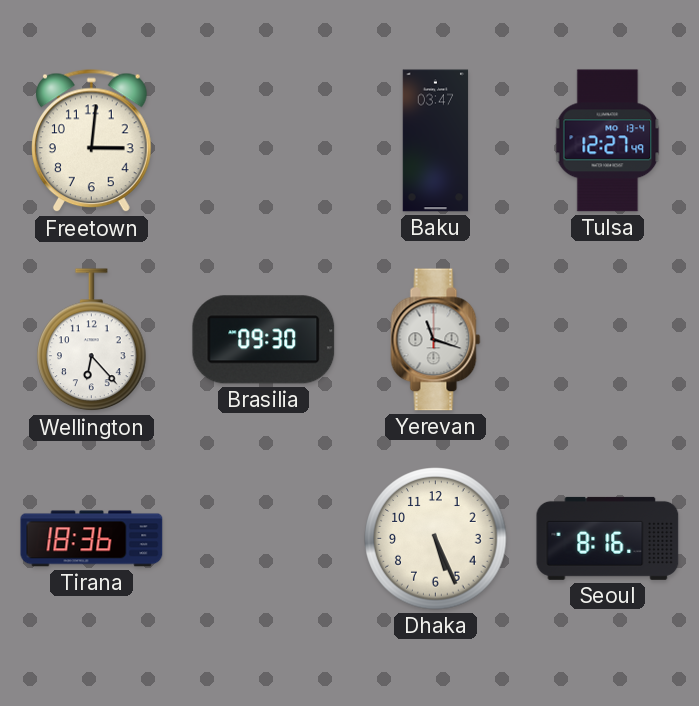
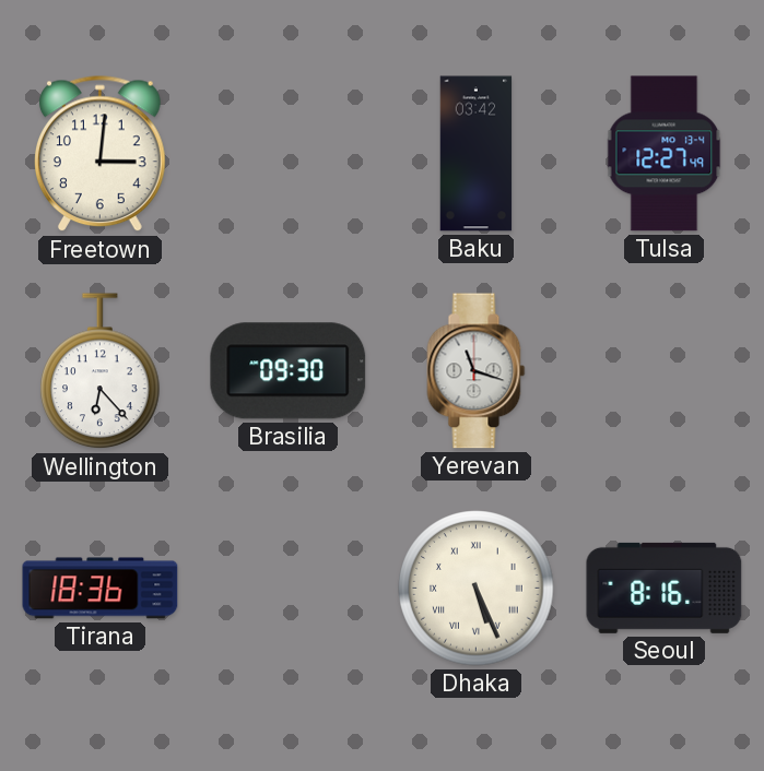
Baku: 03:47 -> 03:42
Dhaka numerals: Arabic -> Roman
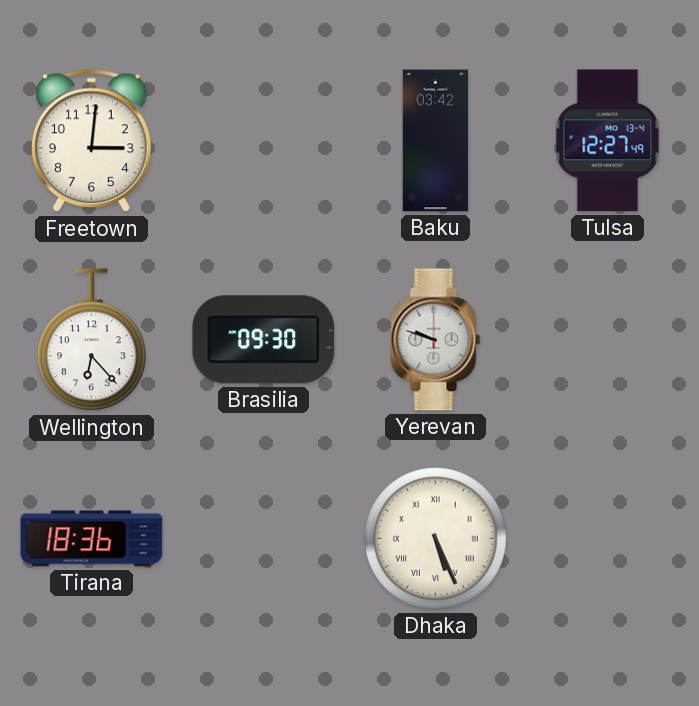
Yerevan: 11:18 -> 9:48
Seoul: 8:16 -> none
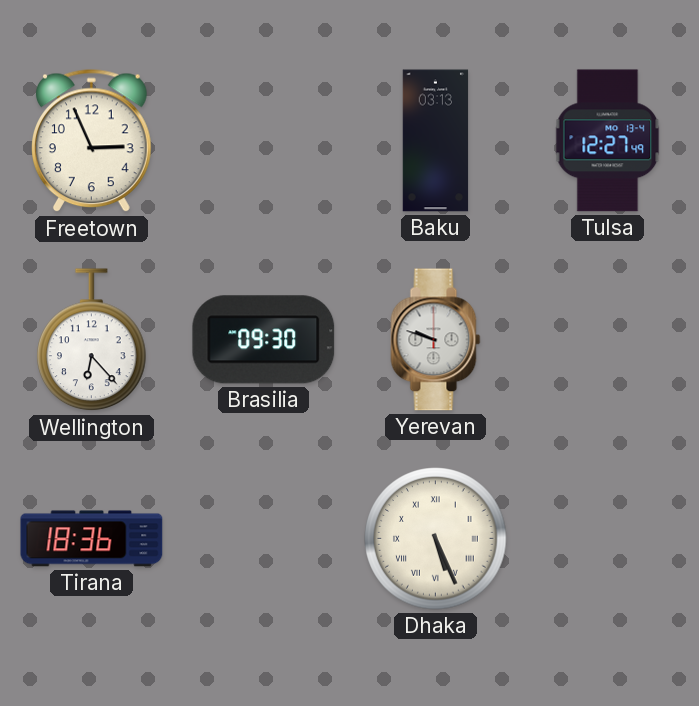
Freetown: 3:01 -> 2:56
Baku: 03:42 -> 03:13
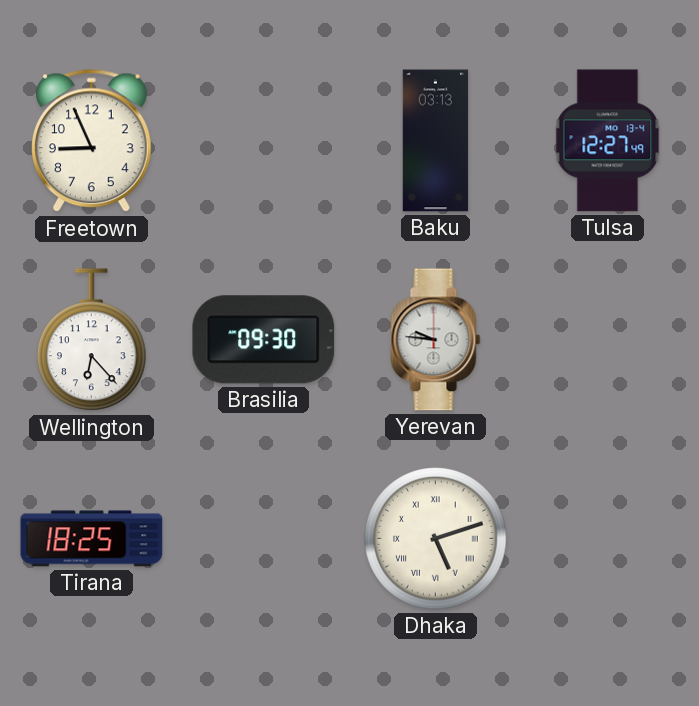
Freetown: 2:56 -> 8:56
Yerevan: 9:48 -> 9:46
Tirana: 18:36 -> 18:25
Dhaka: 5:26 -> 5:12
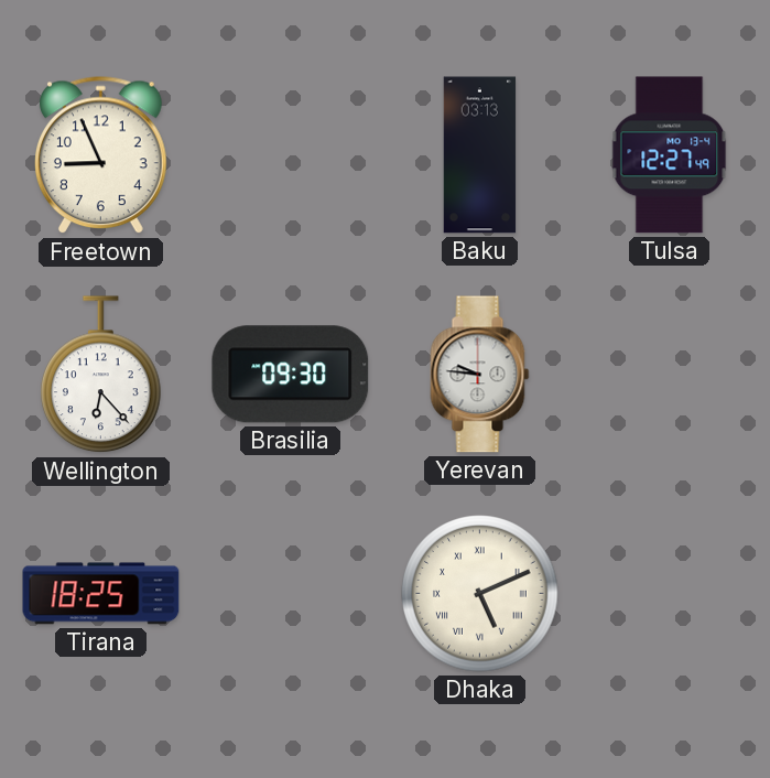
Dhaka: 5:12 -> 5:11
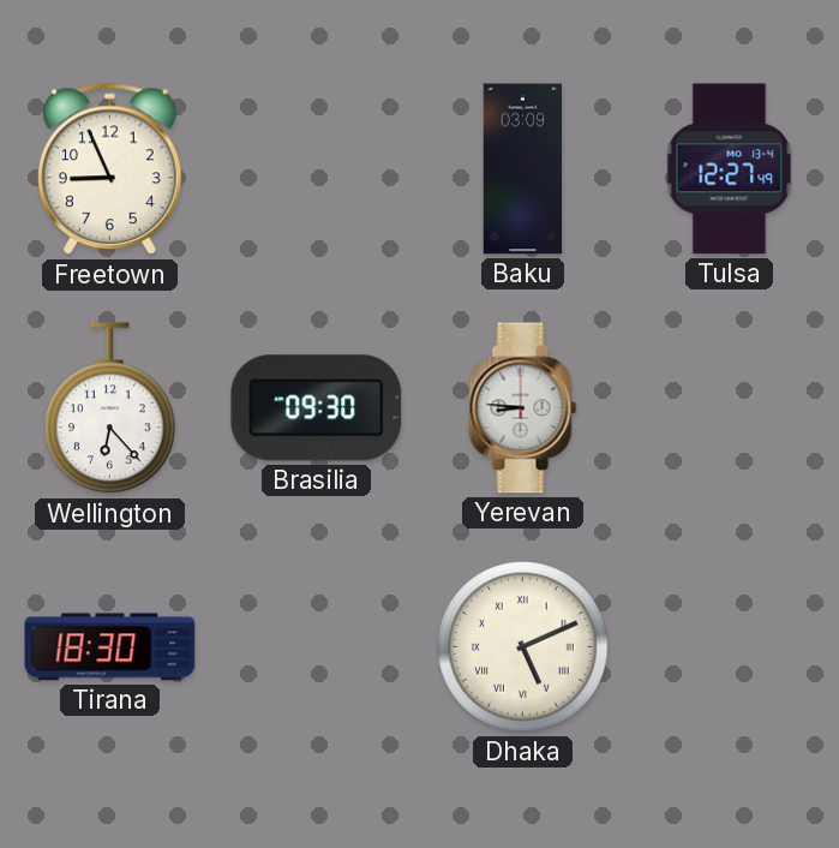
Baku: 03:13 -> 03:09
Yerevan: 9:46 -> 8:46
Tirana: 18:25 -> 18:30
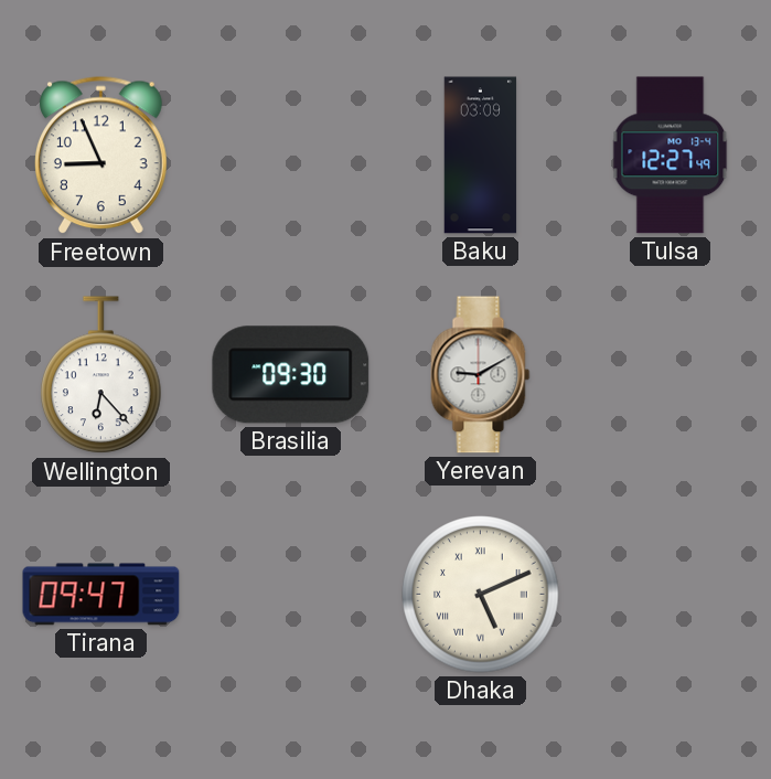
Yerevan: 8:46 -> 9:10
Tirana: 18:30 -> 09:47
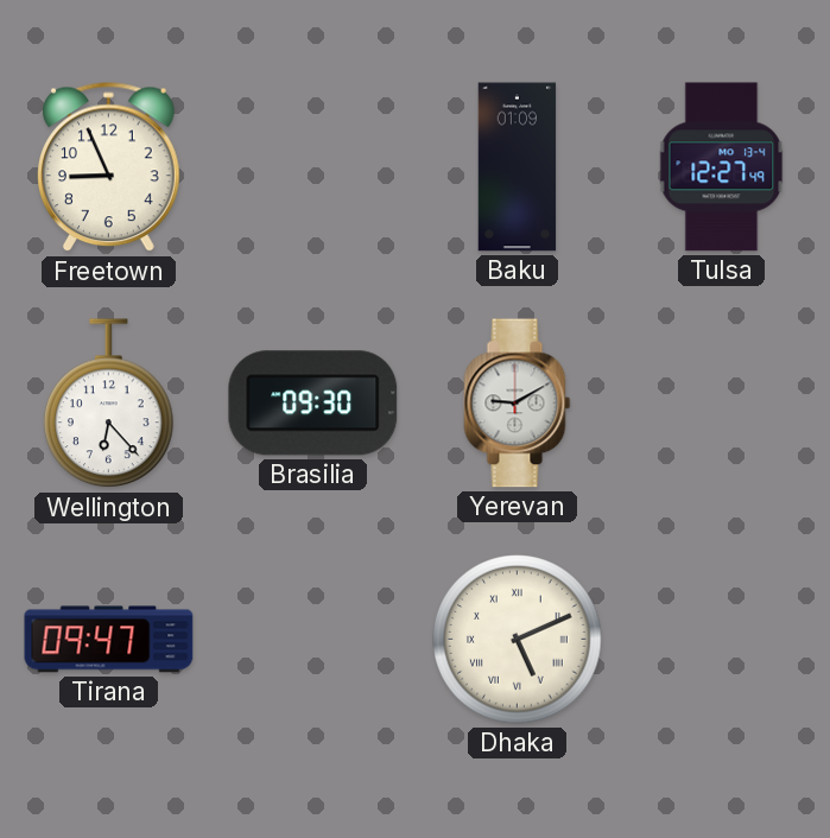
Baku: 03:09 -> 01:09
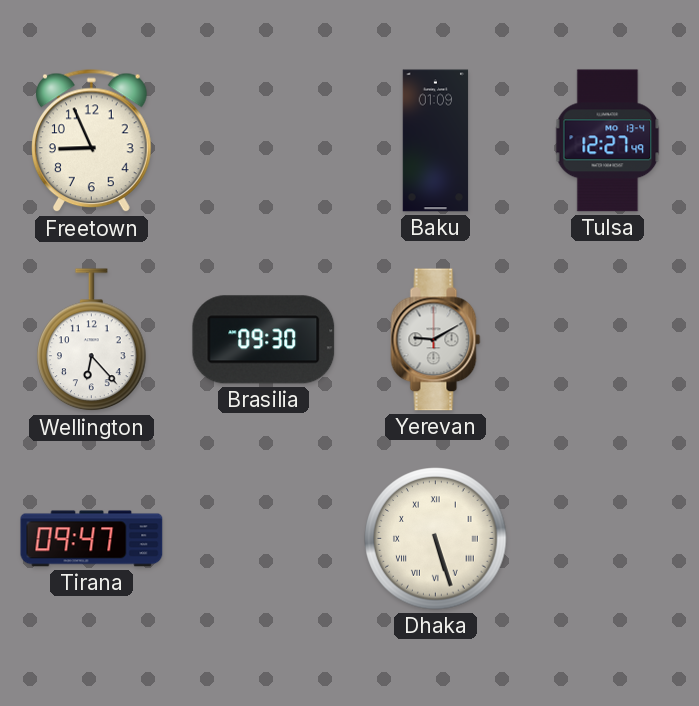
Dhaka: 5:11 -> 5:27
